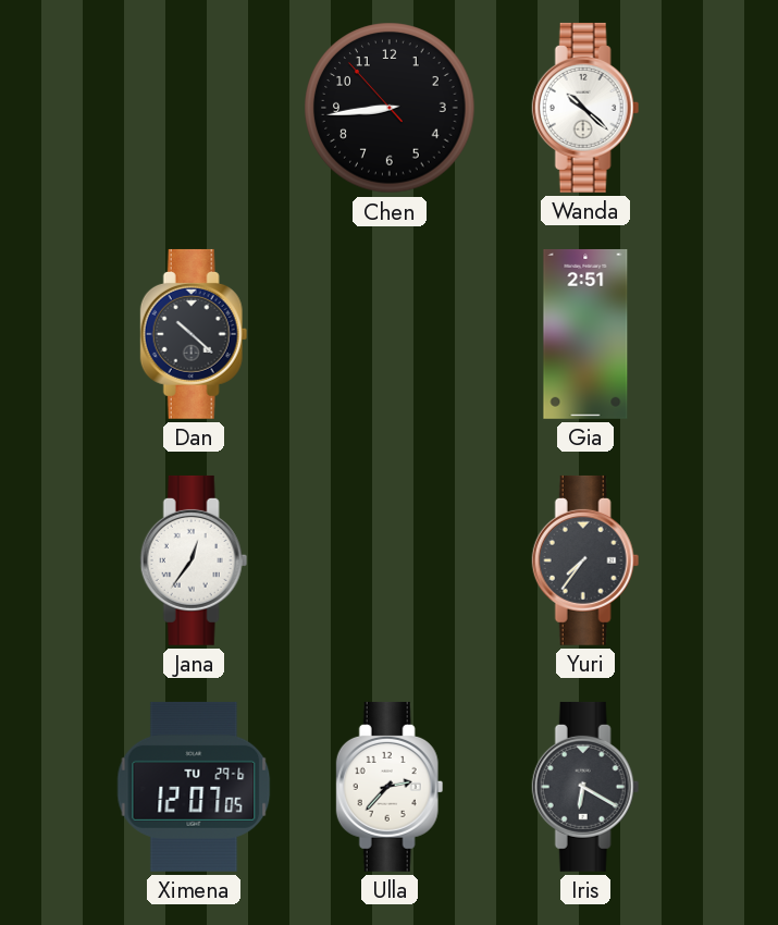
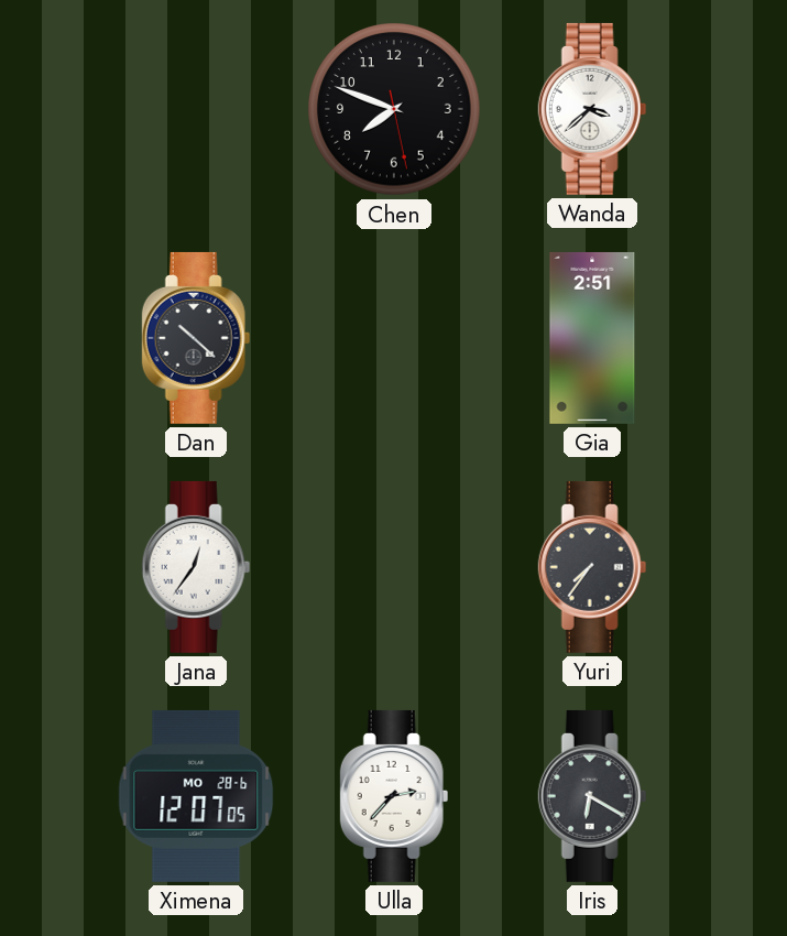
Chen: 8:43 -> 7:48
Wanda: 10:22 -> 3:38
Ximena date: TU 29-6 -> MO 28-6
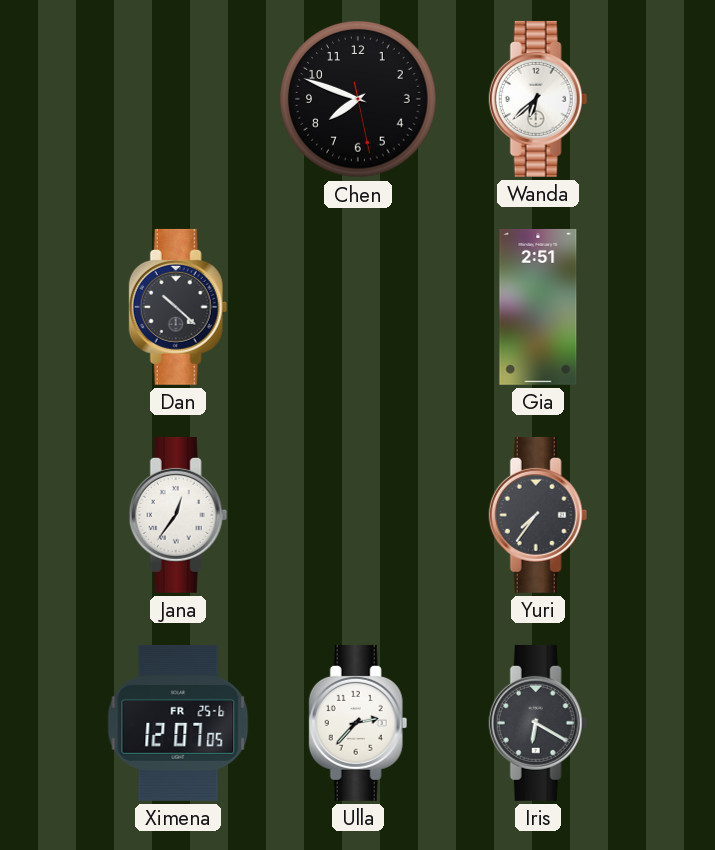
Wanda: 3:38 -> 6:38
Ximena date: MO 28-6 -> FR 25-6
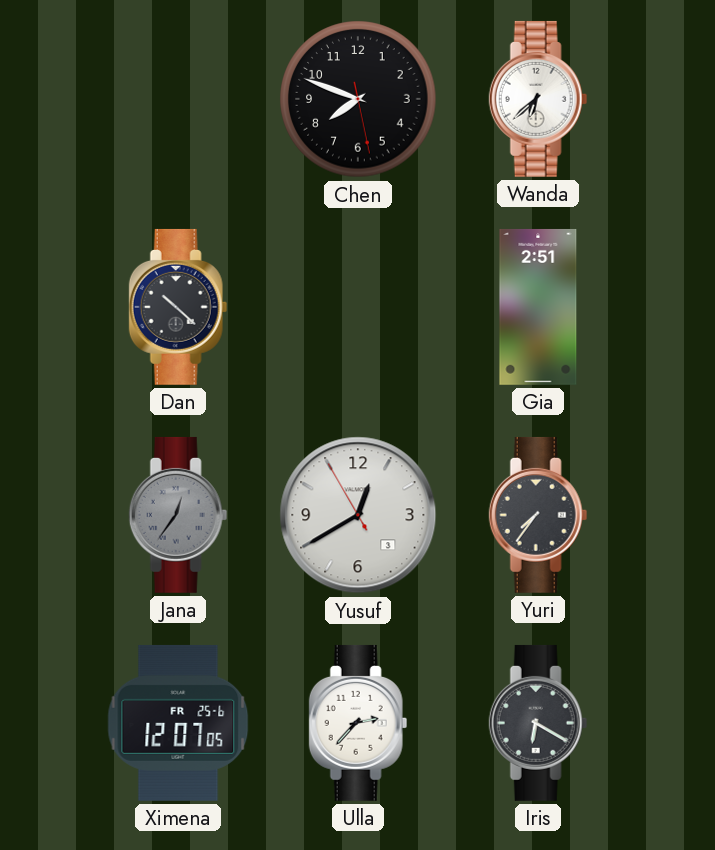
Jana dial: white -> grey
Yusuf: none -> 12:39
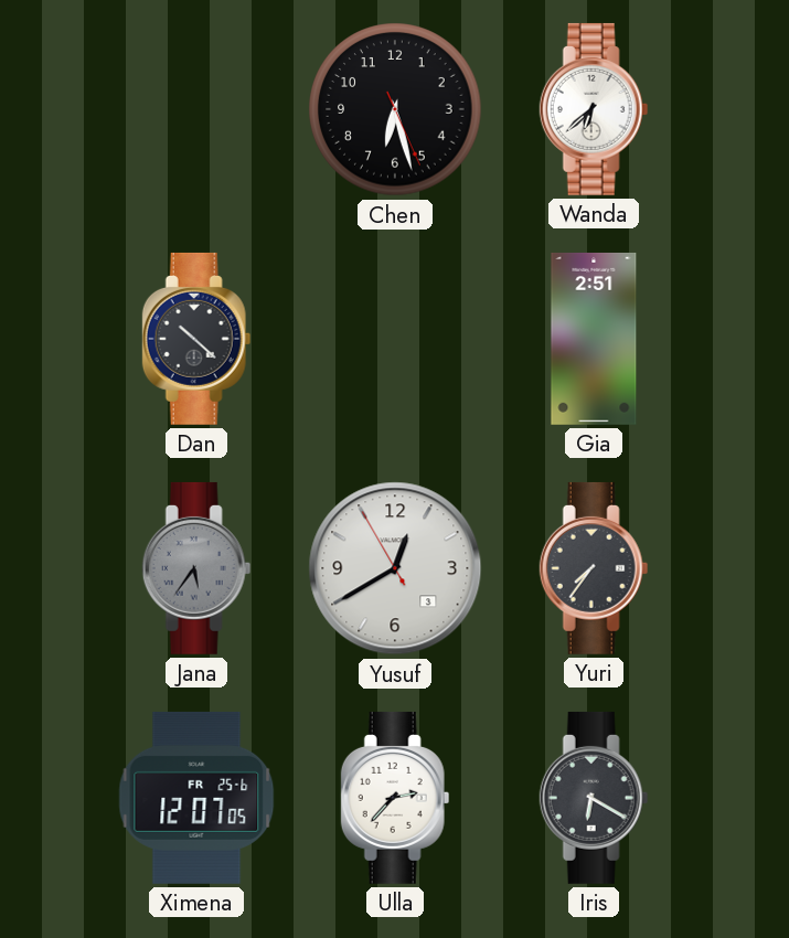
Chen: 7:48 -> 6:27
Jana: 12:36 -> 5:36
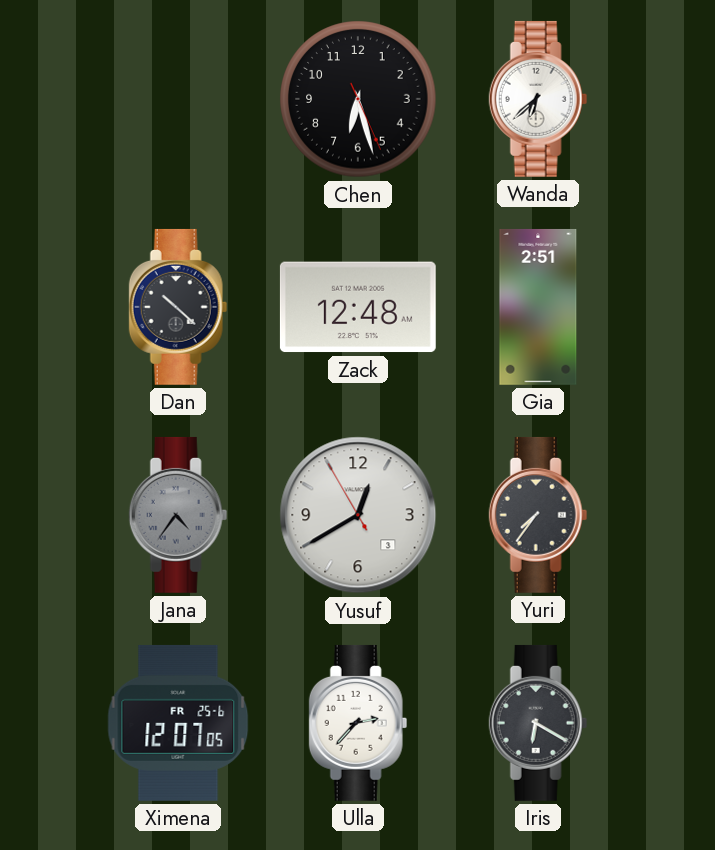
Zack: none -> 12:48
Jana: 5:36 -> 4:36
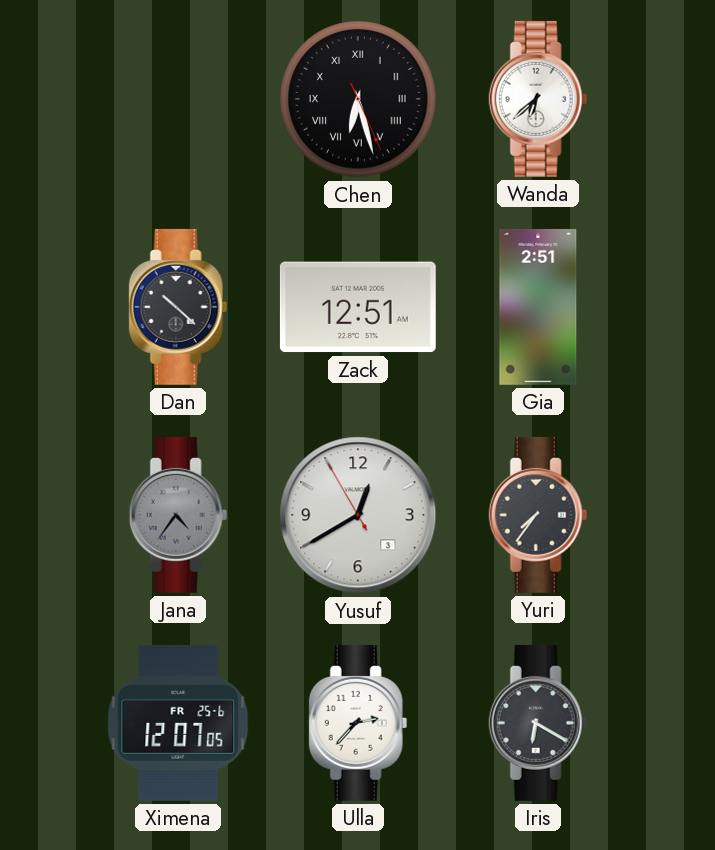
Chen numerals: Arabic -> Roman
Zack: 12:48 -> 12:51
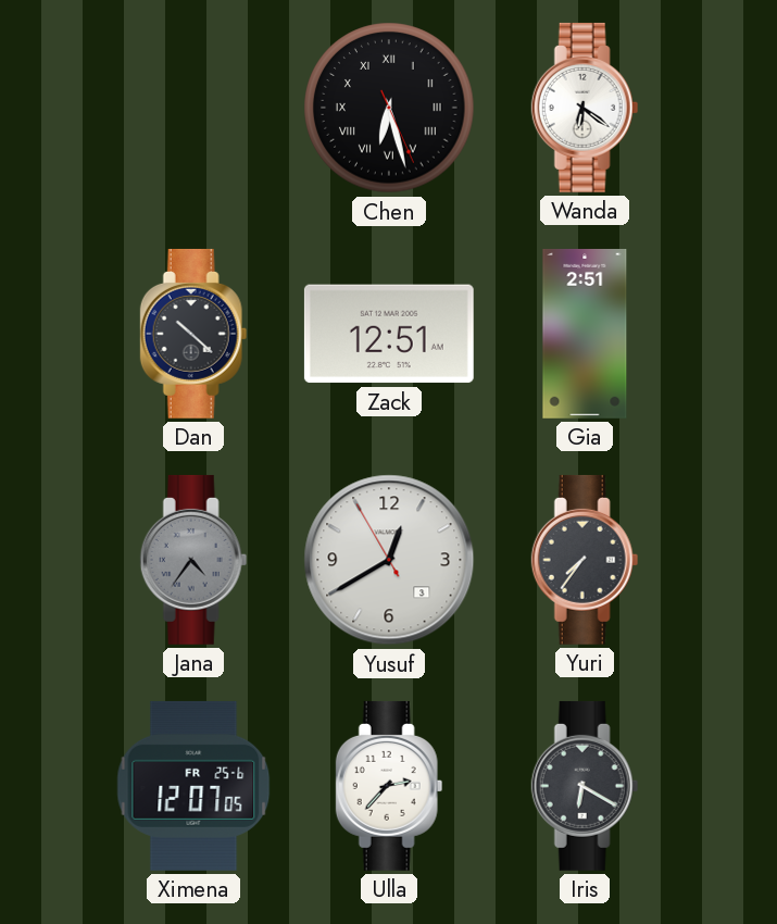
Wanda: 6:38 -> 6:21
